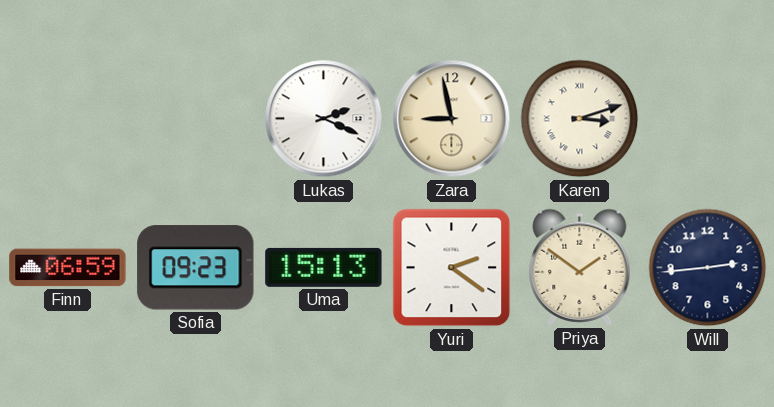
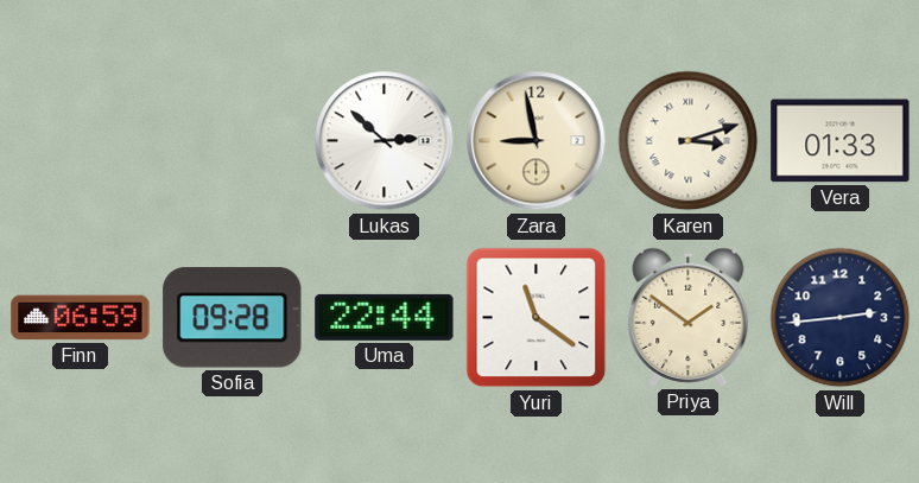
Lukas: 2:19 -> 2:52
Vera: none -> 01:33
Sofia: 09:23 -> 09:28
Uma: 15:13 -> 22:44
Yuri: 2:21 -> 11:21
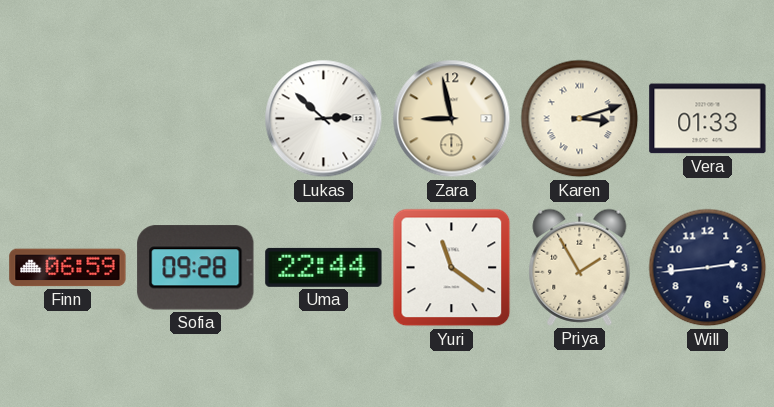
Priya: 1:51 -> 1:55
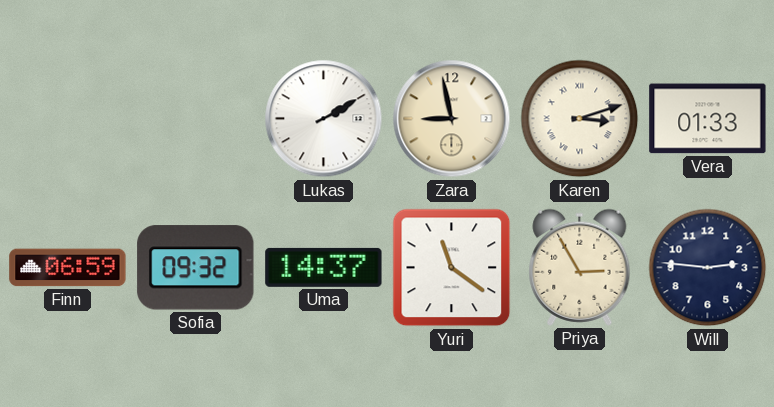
Lukas: 2:52 -> 2:10
Sofia: 09:28 -> 09:32
Uma: 22:44 -> 14:37
Priya: 1:55 -> 2:55
Will: 2:44 -> 2:46
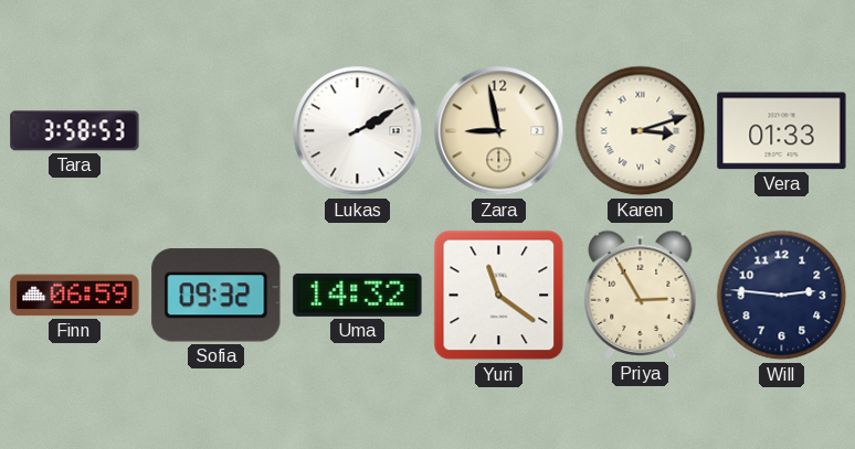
Tara: none -> 3:58
Uma: 14:37 -> 14:32
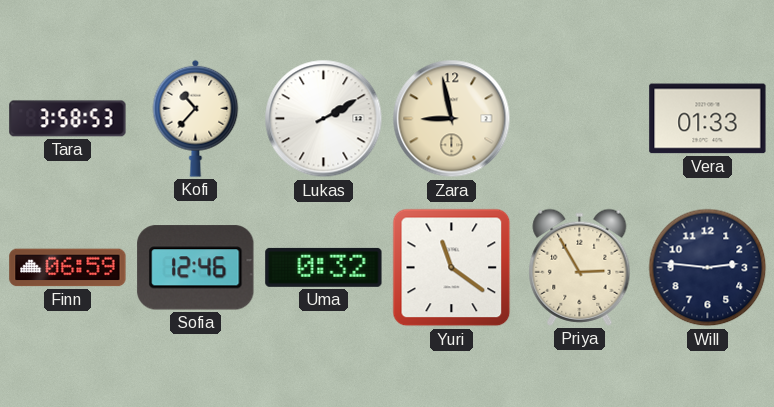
Kofi: none -> 10:37
Karen: 3:12 -> none
Sofia: 09:32 -> 12:46
Uma: 14:32 -> 0:32
